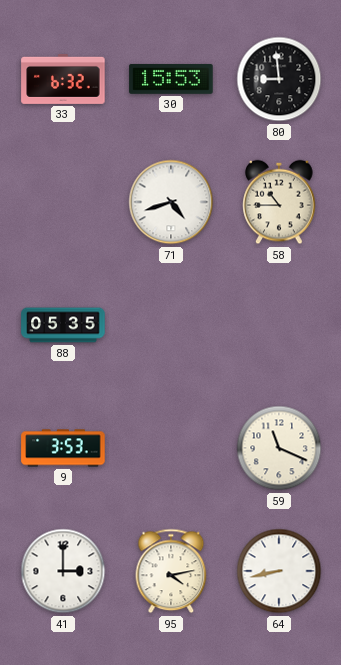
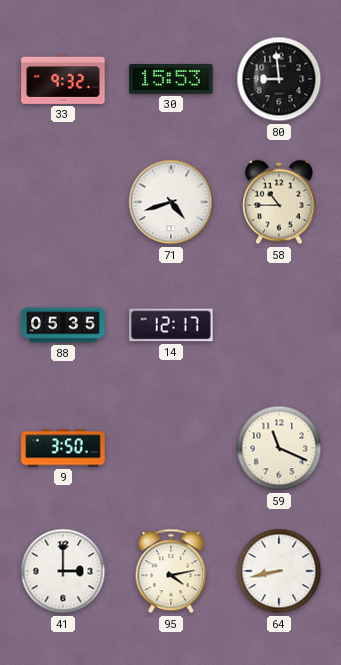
33: 6:32 -> 9:32
14: none -> 12:17
9: 3:53 -> 3:50
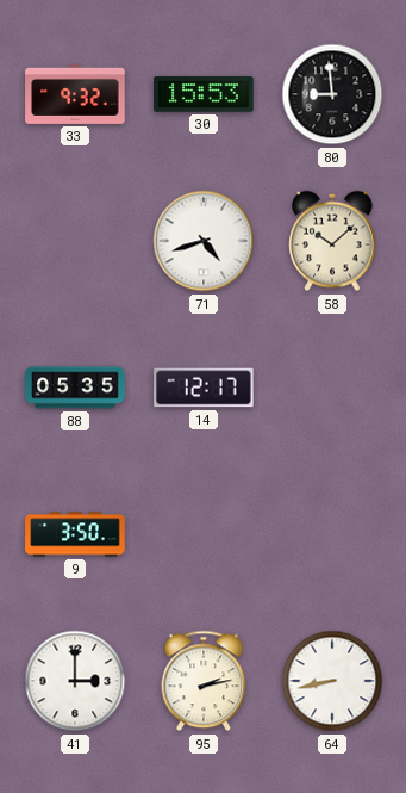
58: 10:45 -> 10:08
59: 11:19 -> none
95: 4:13 -> 2:13
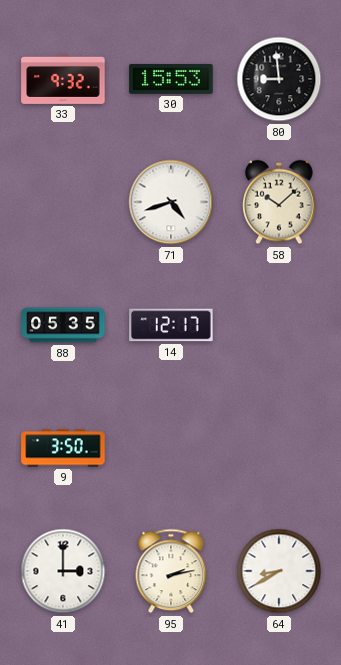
64: 8:43 -> 8:40
